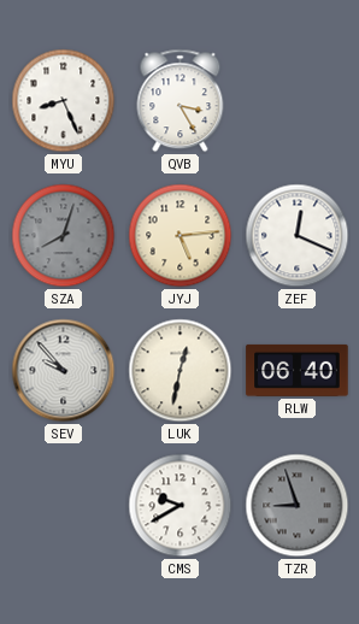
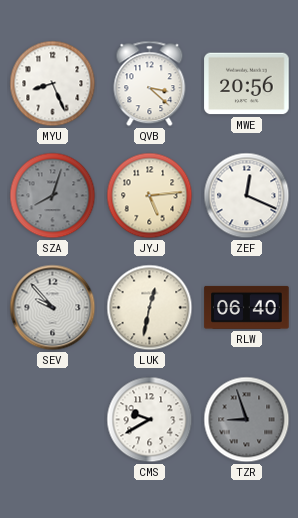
QVB: 3:25 -> 3:22
MWE: none -> 20:56
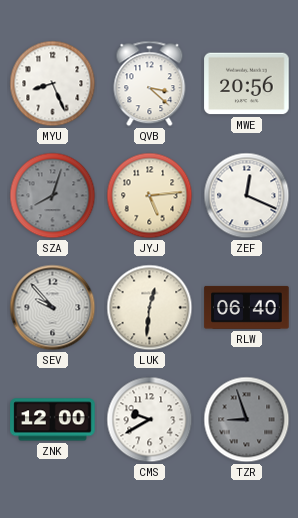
LUK: 12:32 -> 12:31
ZNK: none -> 12:00
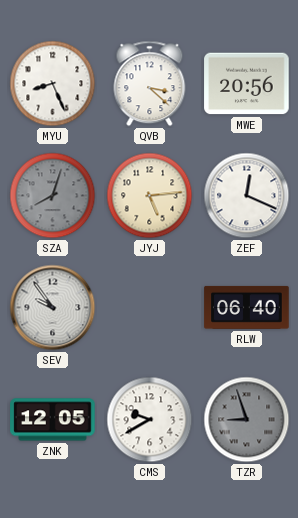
SEV: 9:53 -> 9:54
LUK: 12:31 -> none
ZNK: 12:00 -> 12:05
